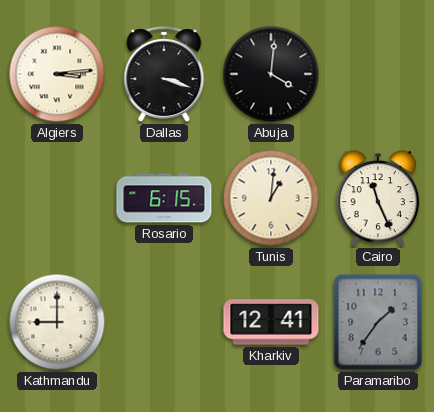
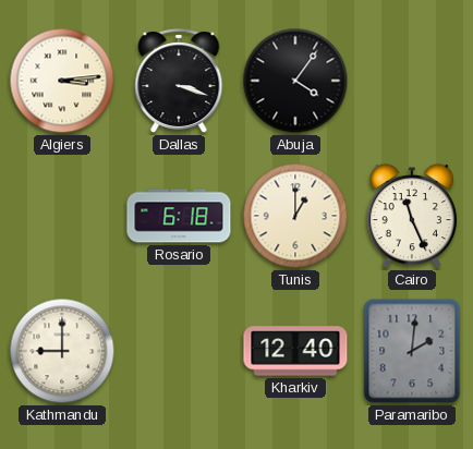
Abuja: 4:01 -> 4:06
Rosario: 6:15 -> 6:18
Tunis: 1:01 -> 1:00
Kharkiv: 12:41 -> 12:40
Paramaribo: 1:36 -> 2:01
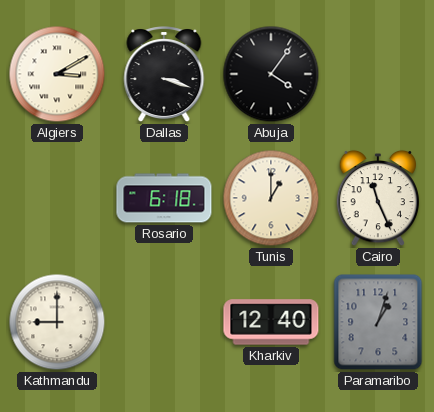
Algiers: 3:14 -> 3:10
Paramaribo: 2:01 -> 1:03
